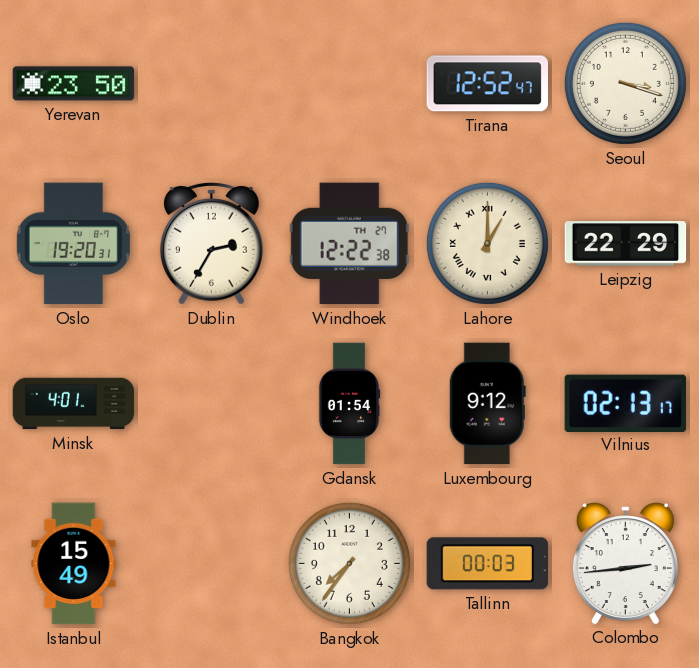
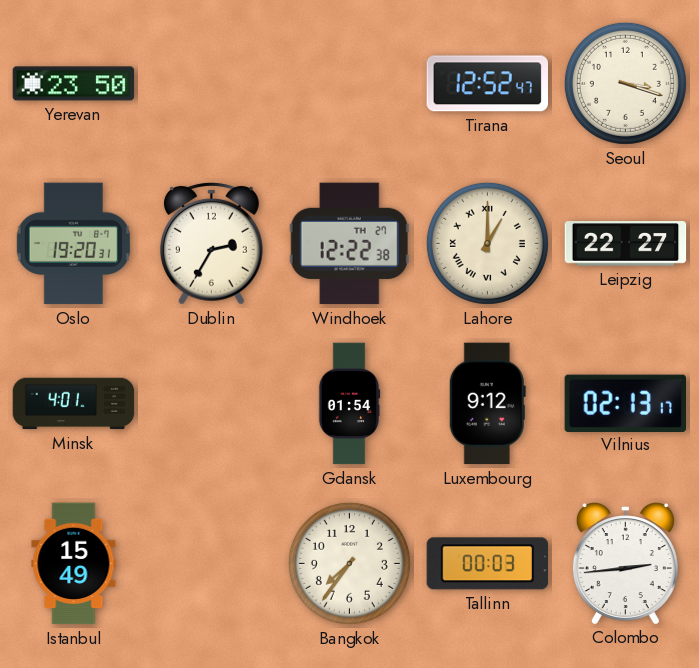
Leipzig: 22:29 -> 22:27
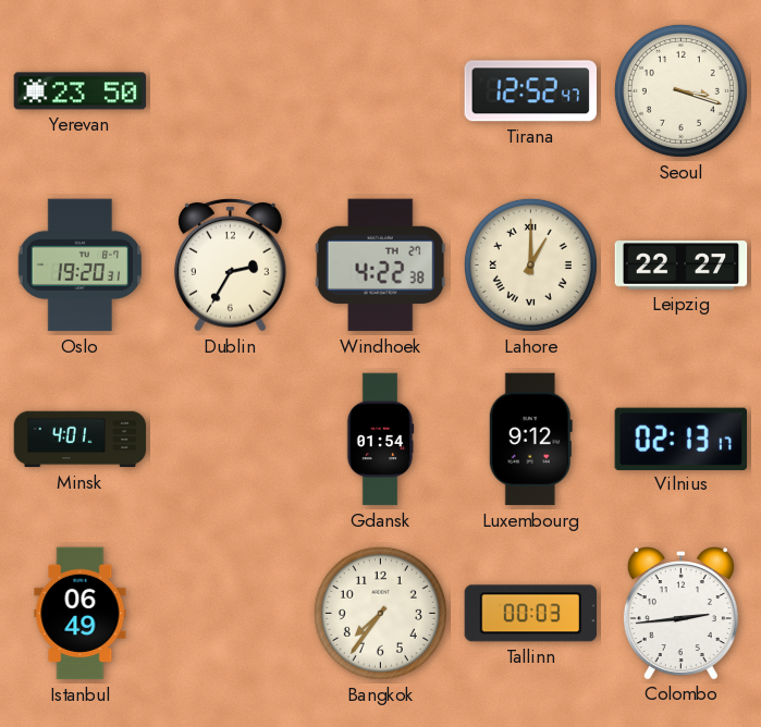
Windhoek: 12:22 -> 4:22
Istanbul: 15:49 -> 06:49
